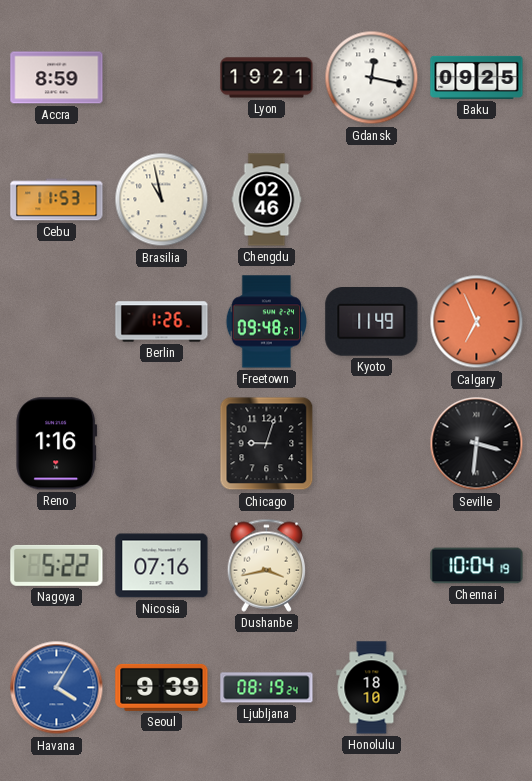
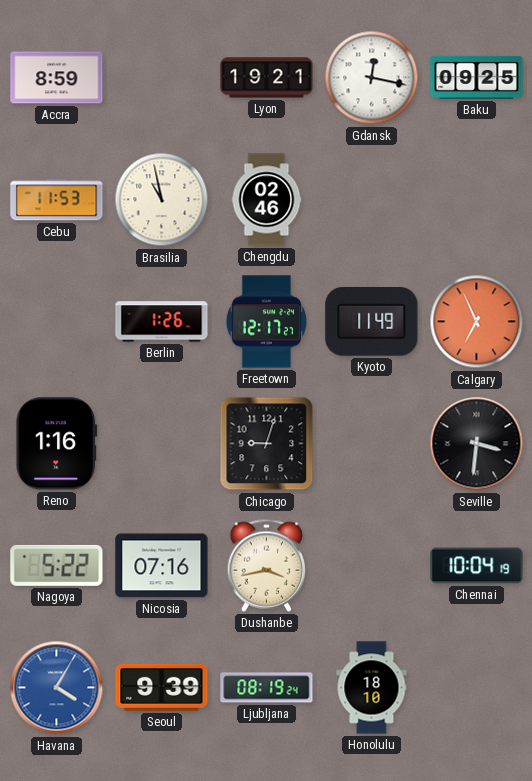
Freetown: 09:48 -> 12:17
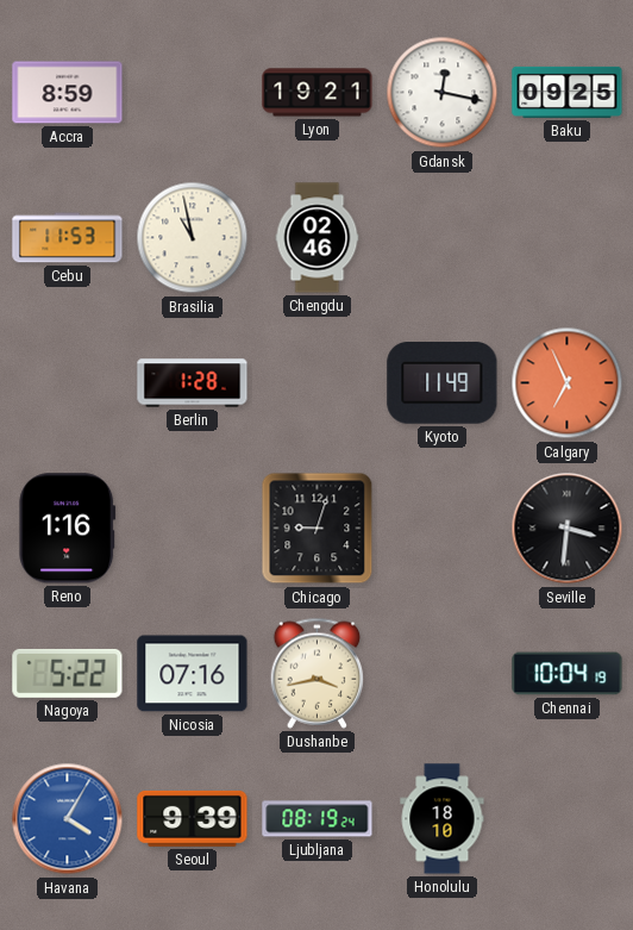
Berlin: 1:26 -> 1:28
Freetown: 12:17 -> none
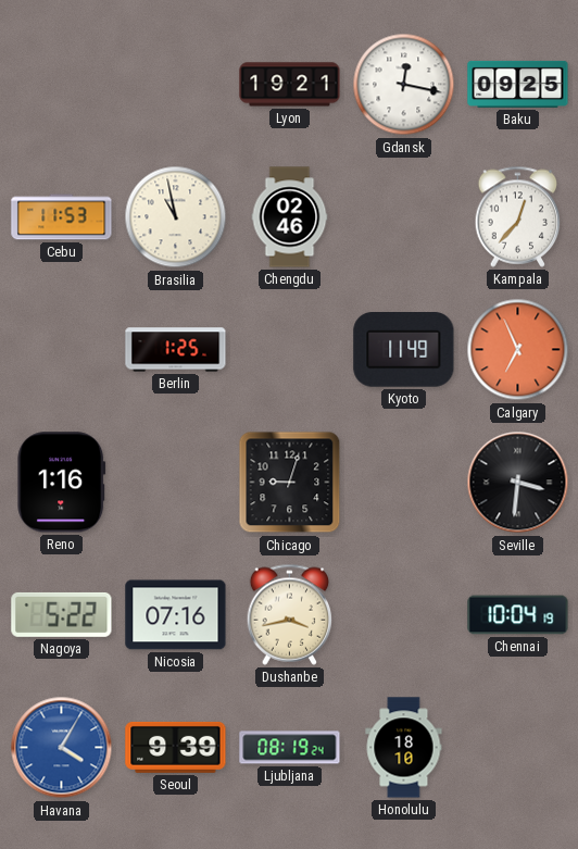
Accra: 8:59 -> none
Kampala: none -> 12:37
Berlin: 1:28 -> 1:25
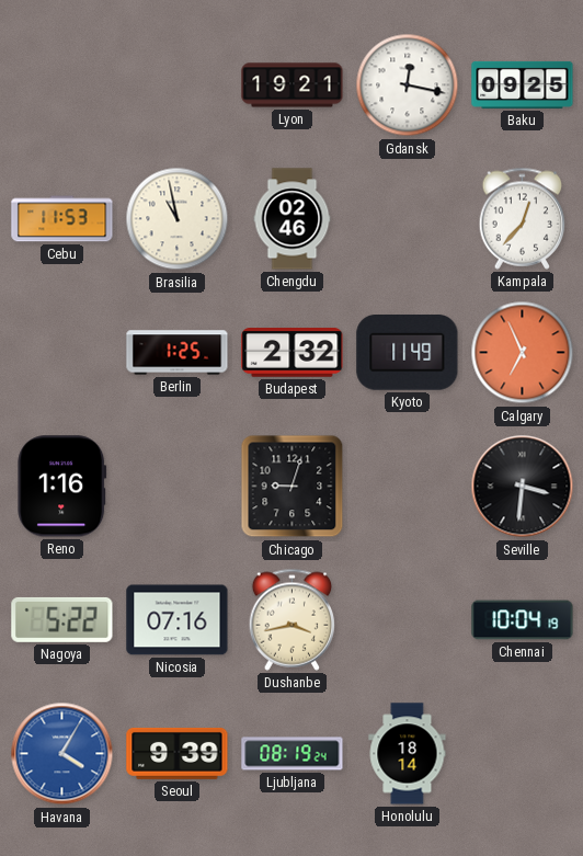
Budapest: none -> 2:32
Honolulu: 18:10 -> 18:14
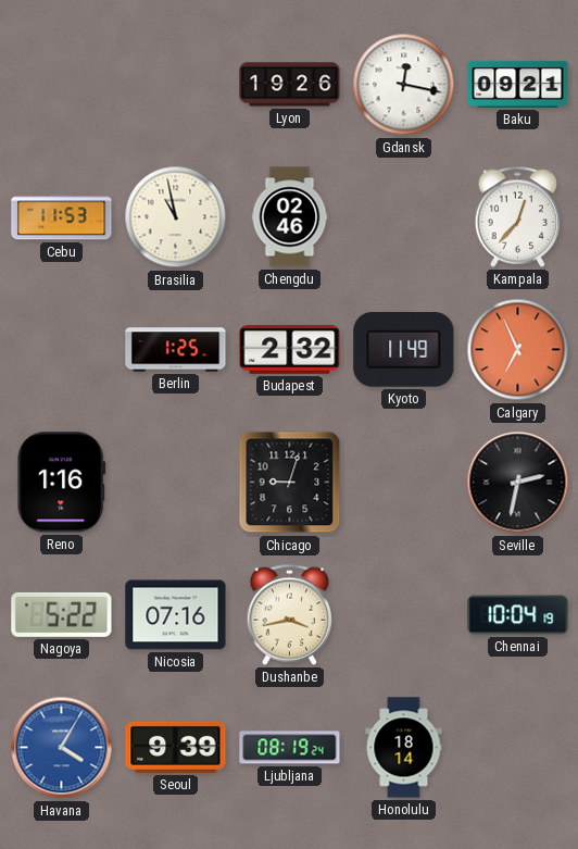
Lyon: 19:21 -> 19:26
Baku: 09:25 -> 09:21
Seville: 3:31 -> 2:32
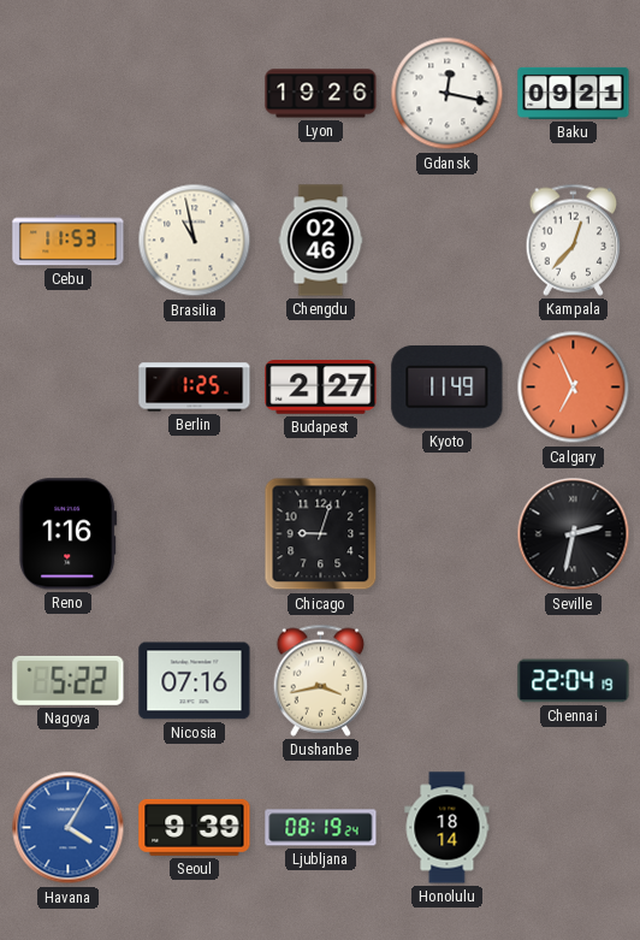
Budapest: 2:32 -> 2:27
Chennai: 10:04 -> 22:04
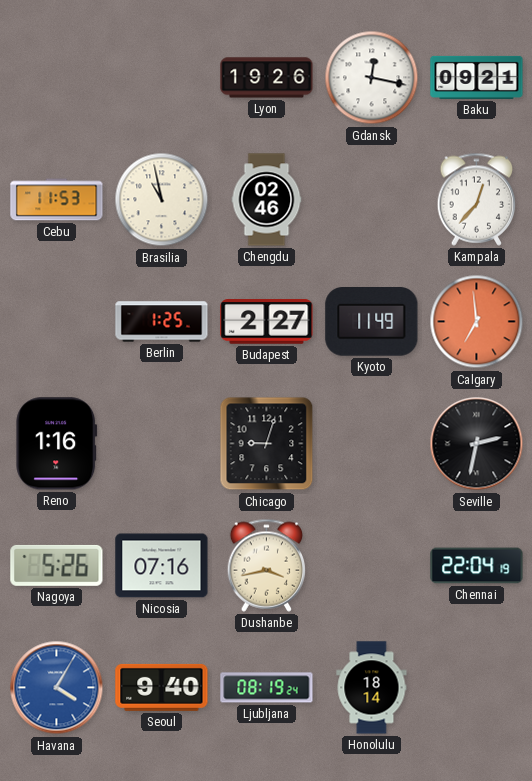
Calgary: 6:56 -> 6:59
Nagoya: 5:22 -> 5:26
Seoul: 9:39 -> 9:40
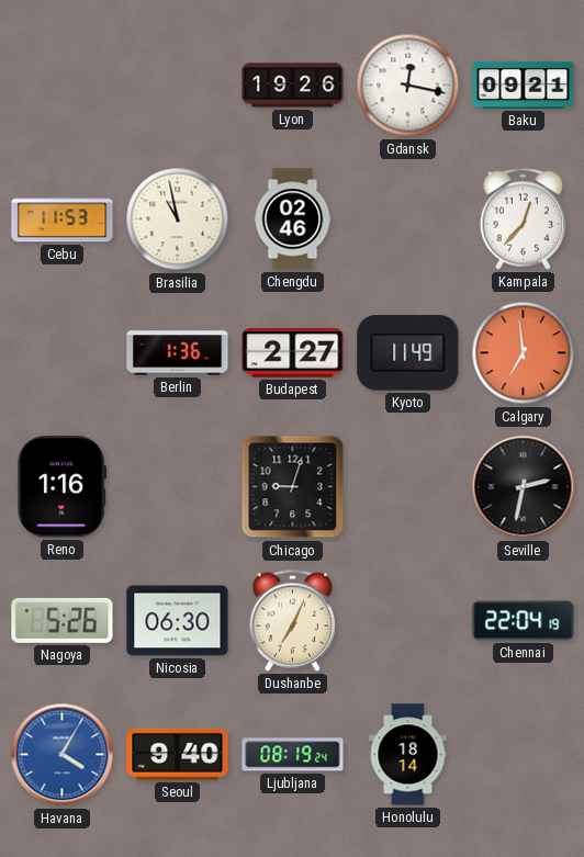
Berlin: 1:25 -> 1:36
Nicosia: 07:16 -> 06:30
Dushanbe: 3:43 -> 7:04
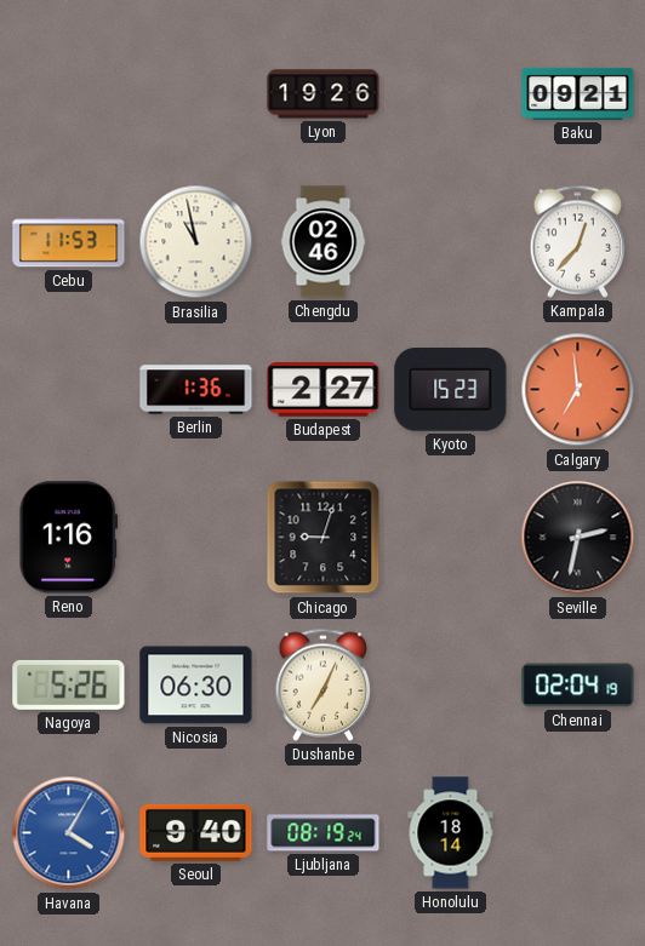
Gdansk: 12:17 -> none
Kyoto: 11:49 -> 15:23
Chennai: 22:04 -> 02:04
